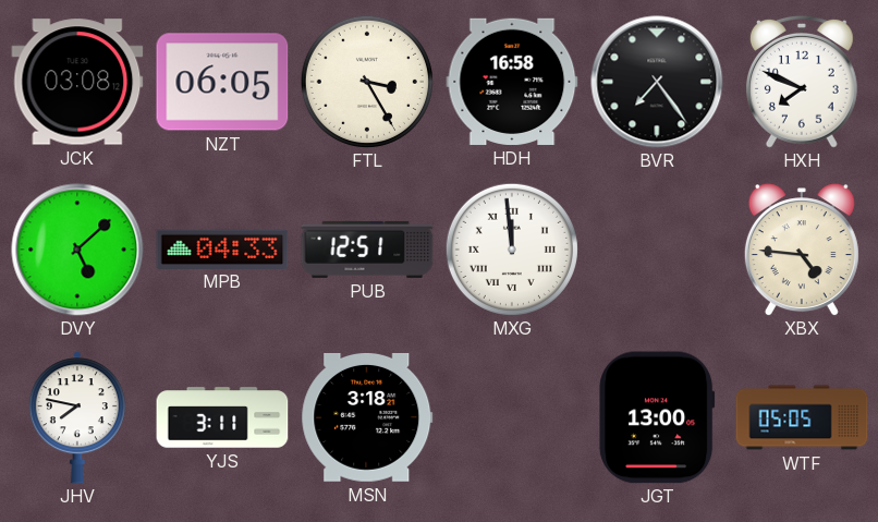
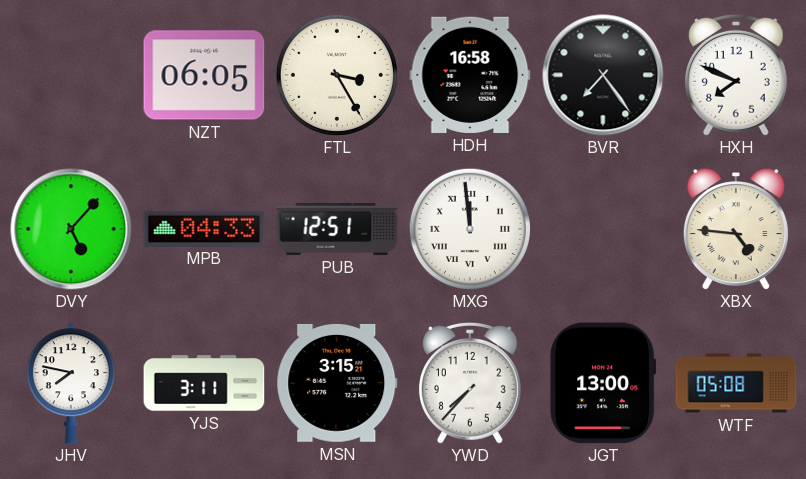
JCK: 03:08 -> none
DVY: 5:08 -> 5:07
MSN: 3:18 -> 3:15
YWD: none -> 7:37
WTF: 05:05 -> 05:08
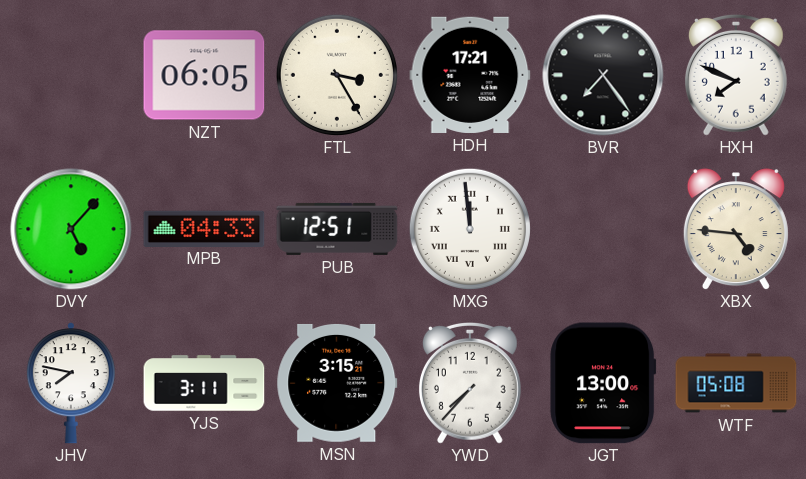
HDH: 16:58 -> 17:21
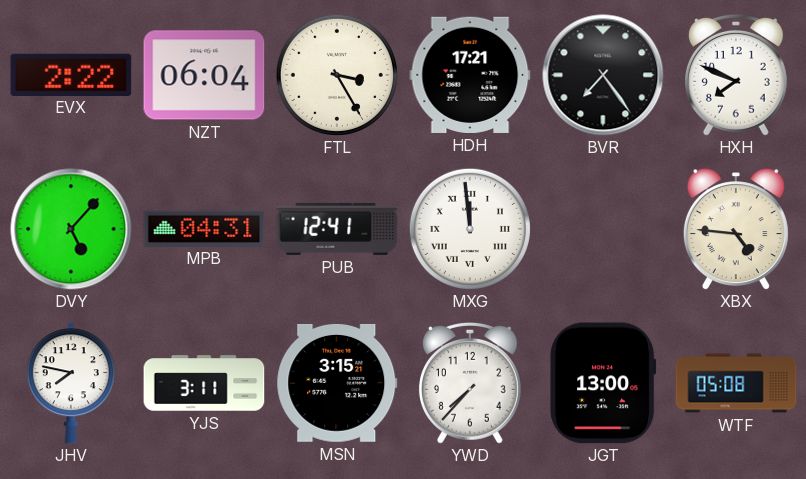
EVX: none -> 2:22
NZT: 06:05 -> 06:04
MPB: 04:33 -> 04:31
PUB: 12:51 -> 12:41
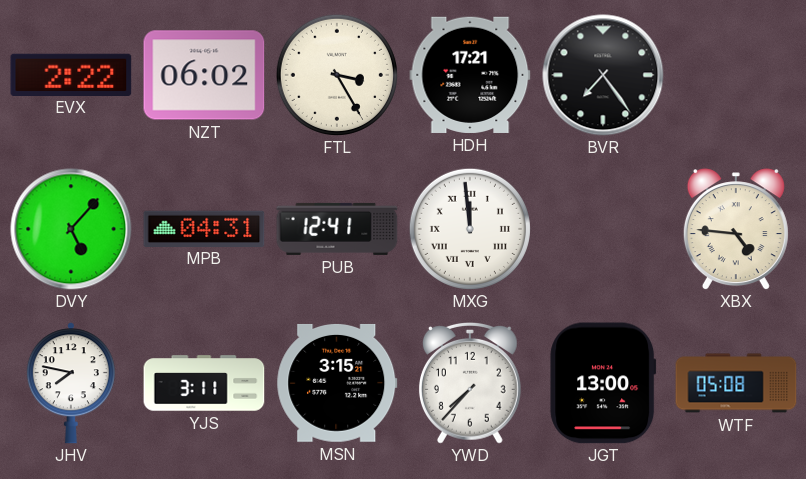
NZT: 06:04 -> 06:02
HXH: 7:49 -> none
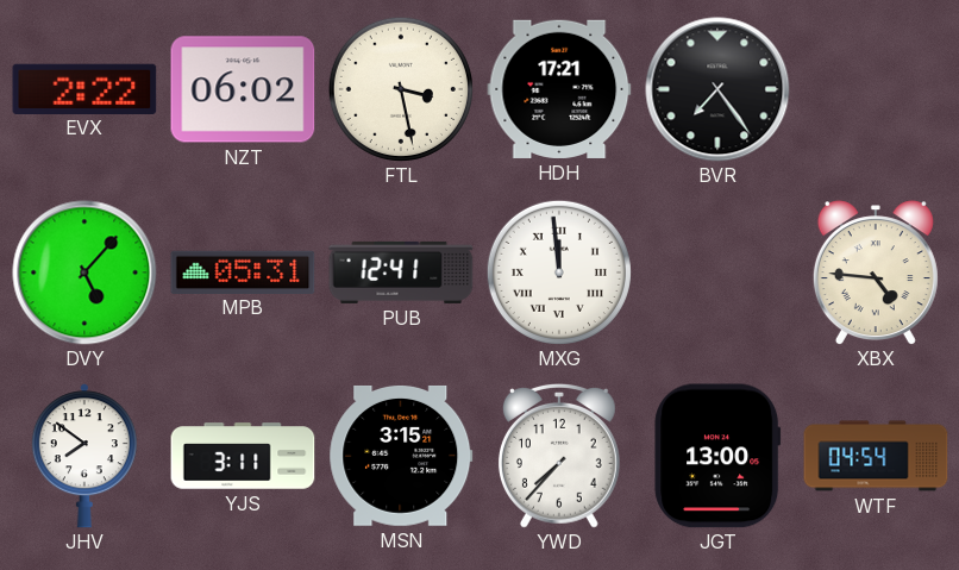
FTL: 3:25 -> 3:28
MPB: 04:31 -> 05:31
JHV: 7:47 -> 7:51
WTF: 05:08 -> 04:54
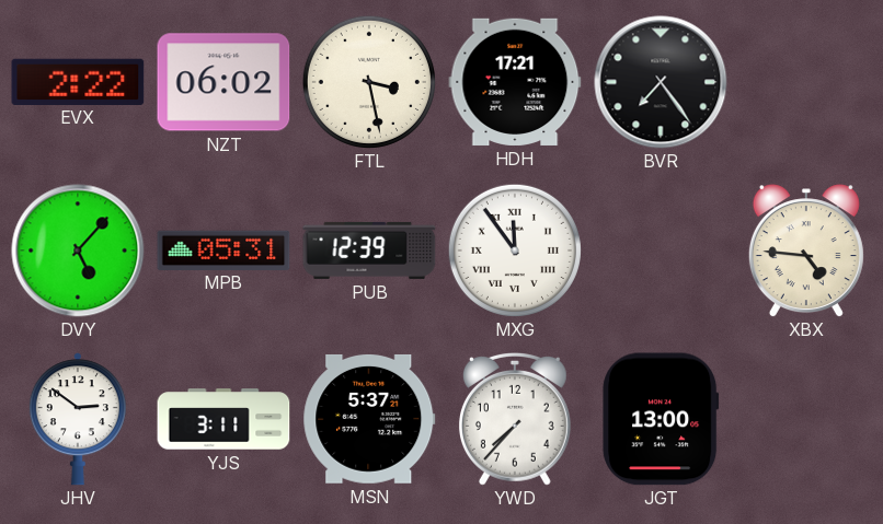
PUB: 12:41 -> 12:39
MXG: 11:59 -> 11:54
JHV: 7:51 -> 2:51
MSN: 3:15 -> 5:37
WTF: 04:54 -> none
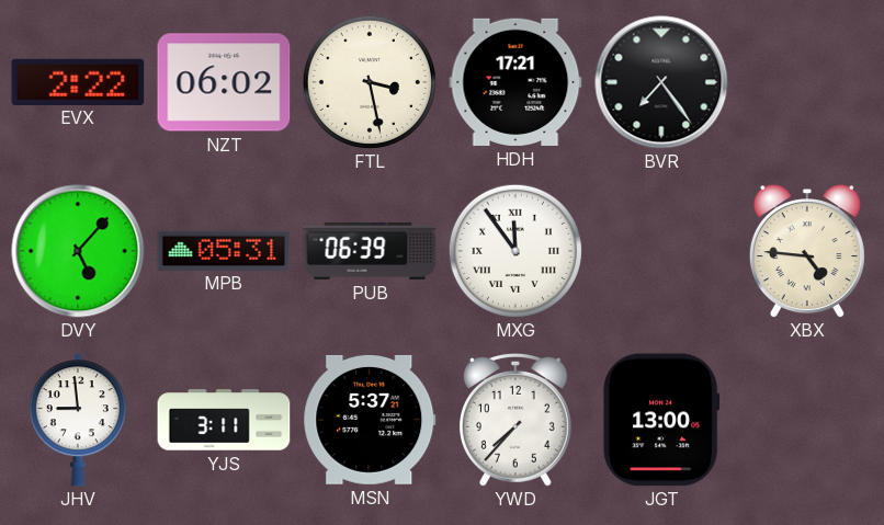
PUB: 12:39 -> 06:39
JHV: 2:51 -> 8:59
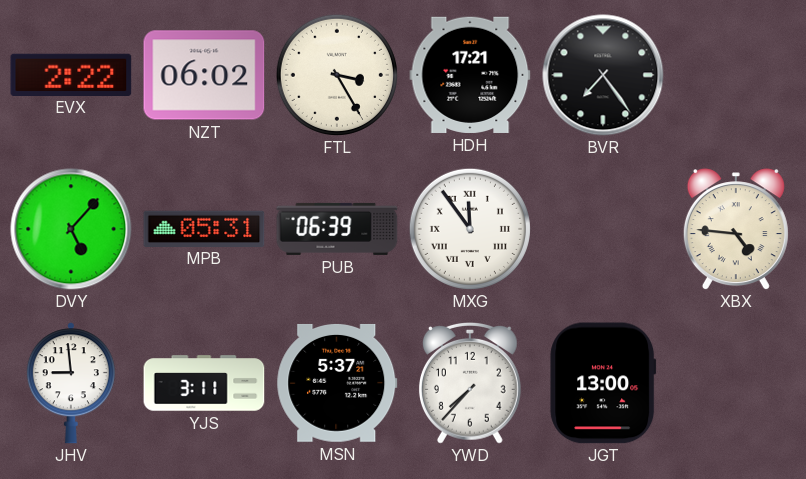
FTL: 3:28 -> 3:25
